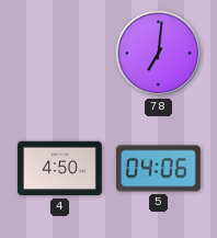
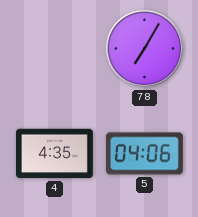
78: 7:01 -> 7:05
4: 4:50 -> 4:35
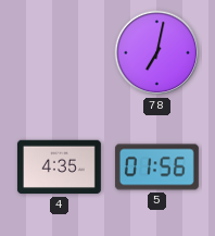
78: 7:05 -> 7:02
5: 04:06 -> 01:56
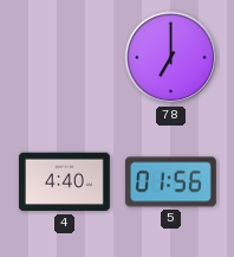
78: 7:02 -> 7:00
4: 4:35 -> 4:40
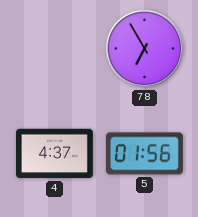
78: 7:00 -> 6:55
4: 4:40 -> 4:37
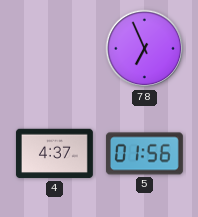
78: 6:55 -> 6:56
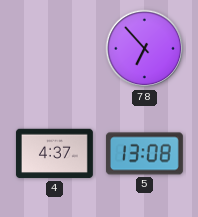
78: 6:56 -> 6:53
5: 01:56 -> 13:08
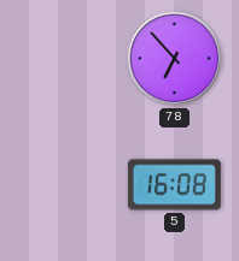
4: 4:37 -> none
5: 13:08 -> 16:08
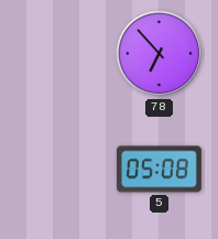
5: 16:08 -> 05:08
